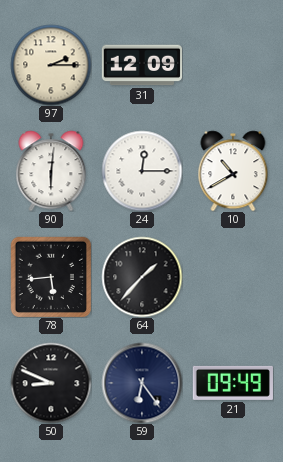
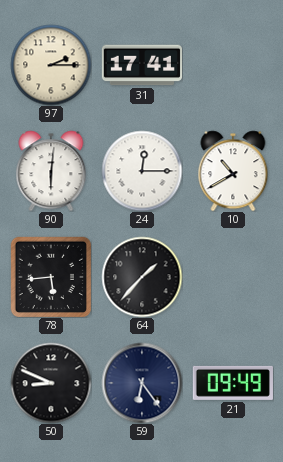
31: 12:09 -> 17:41
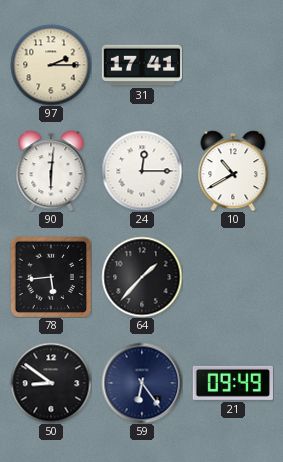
50: 8:49 -> 8:51
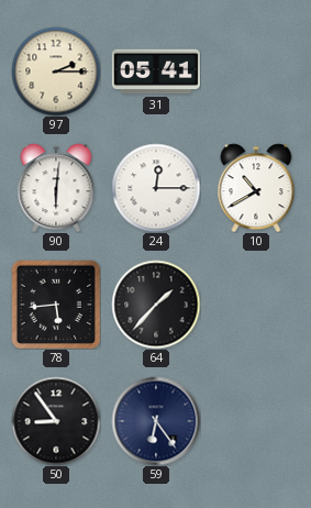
31: 17:41 -> 05:41
50: 8:51 -> 8:54
21: 09:49 -> none
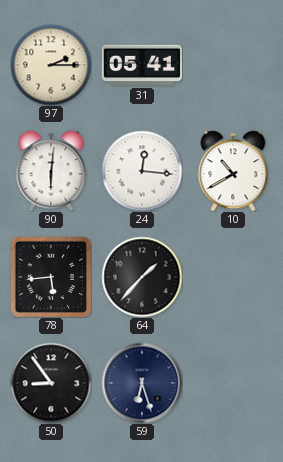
24: 12:15 -> 12:16
59: 6:24 -> 6:27
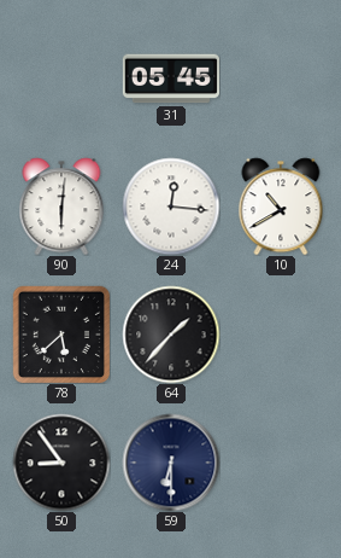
97: 2:15 -> none
31: 05:41 -> 05:45
78: 5:44 -> 5:38
59: 6:27 -> 6:30
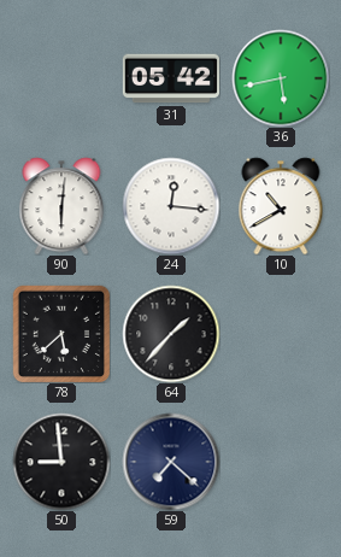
31: 05:45 -> 05:42
36: none -> 5:43
50: 8:54 -> 8:59
59: 6:30 -> 7:22
